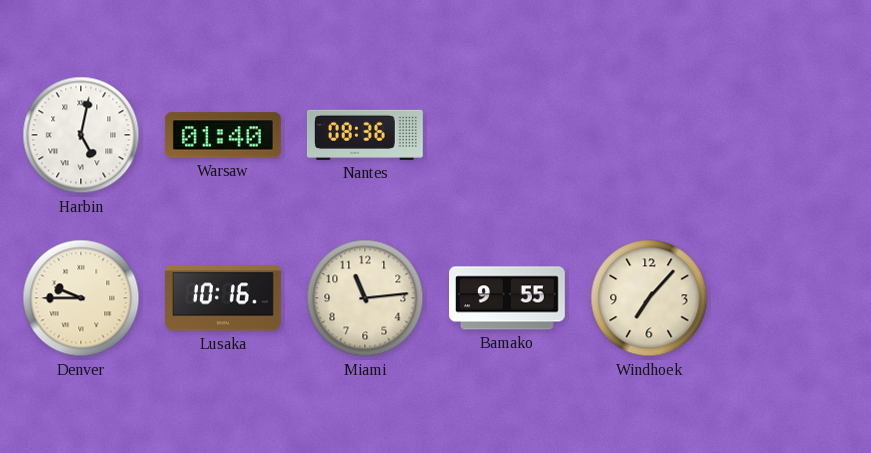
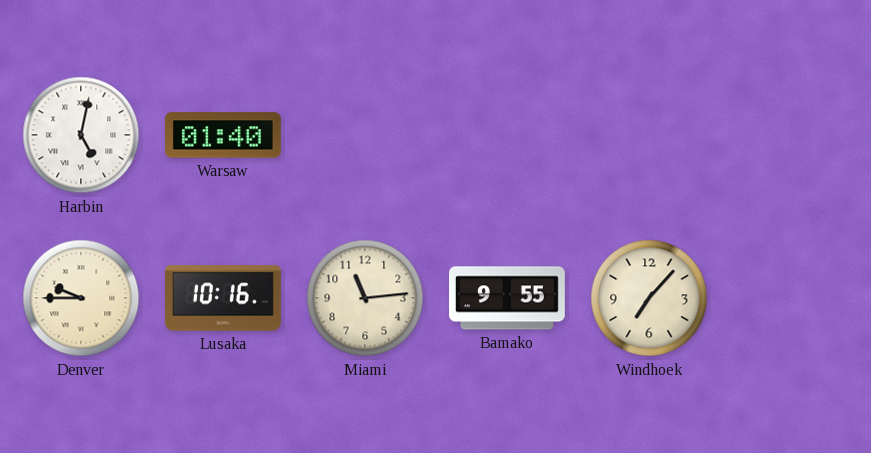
Nantes: 08:36 -> none
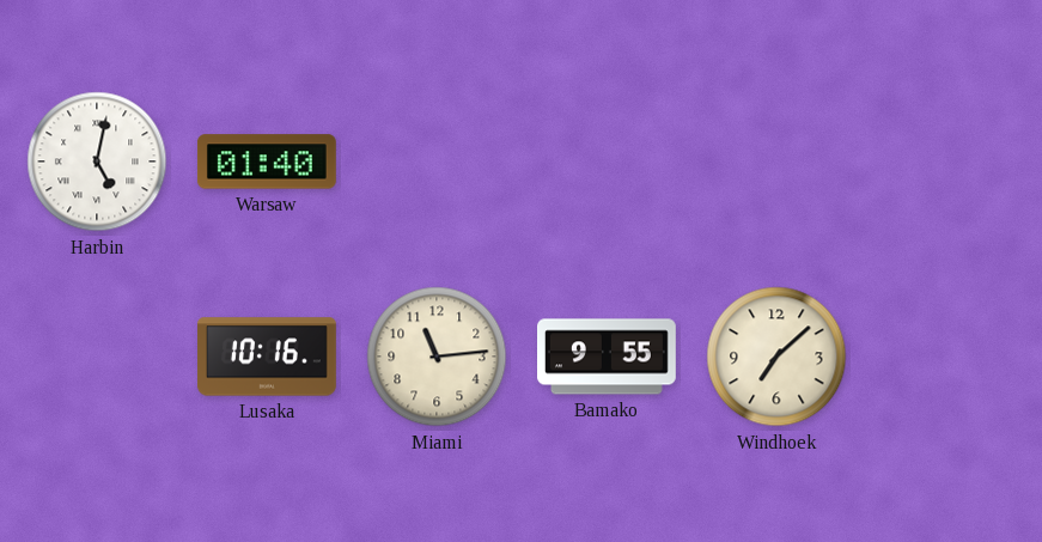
Denver: 9:45 -> none
Windhoek: 7:07 -> 7:08
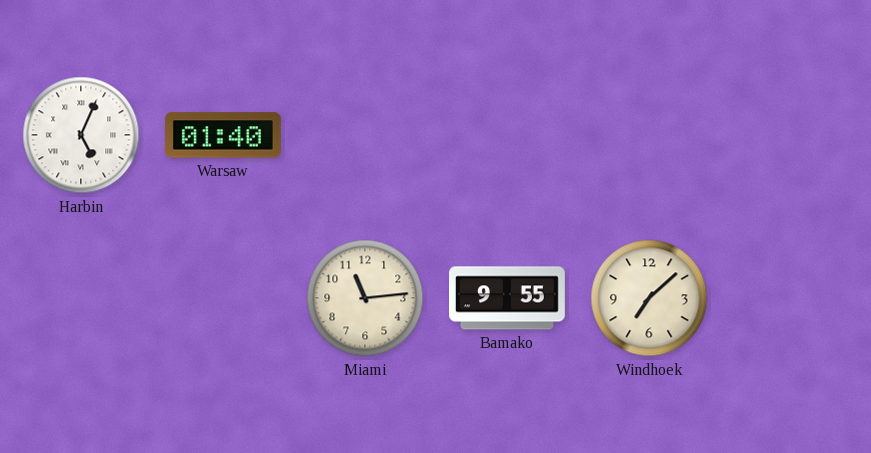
Harbin: 5:02 -> 5:04
Lusaka: 10:16 -> none
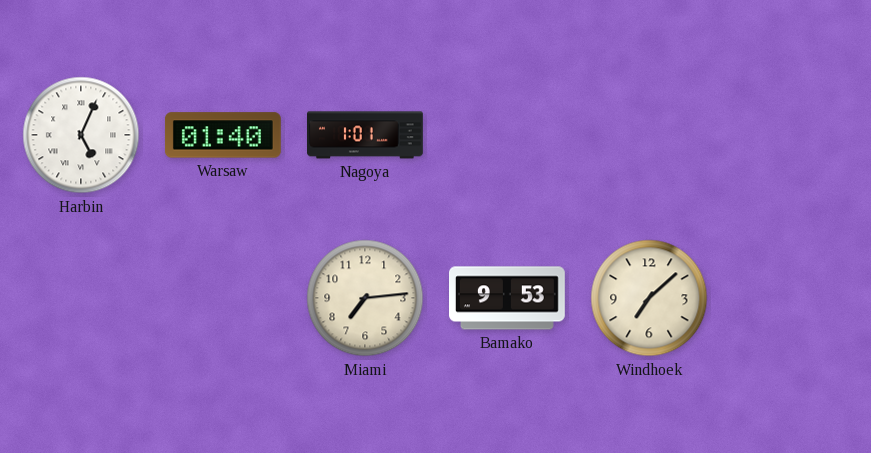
Nagoya: none -> 1:01
Miami: 11:14 -> 7:14
Bamako: 9:55 -> 9:53
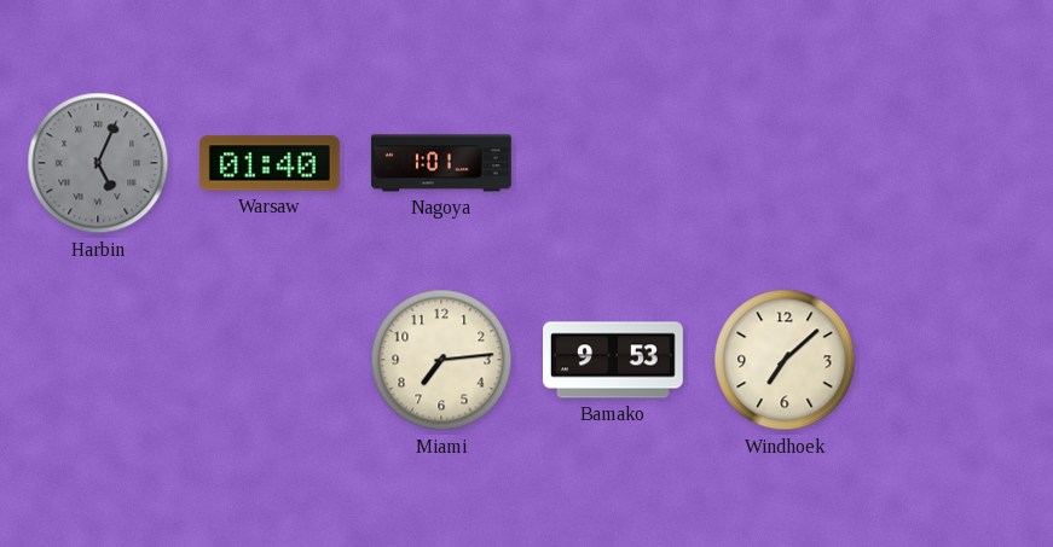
Harbin dial: white -> grey
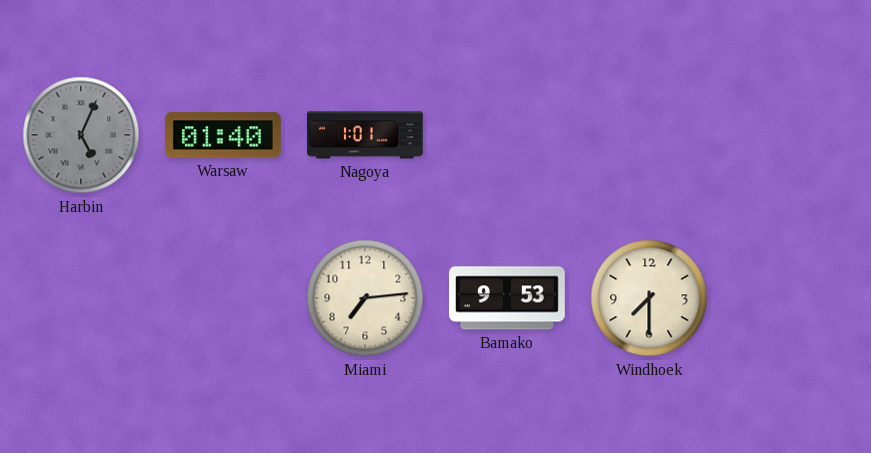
Windhoek: 7:08 -> 7:30
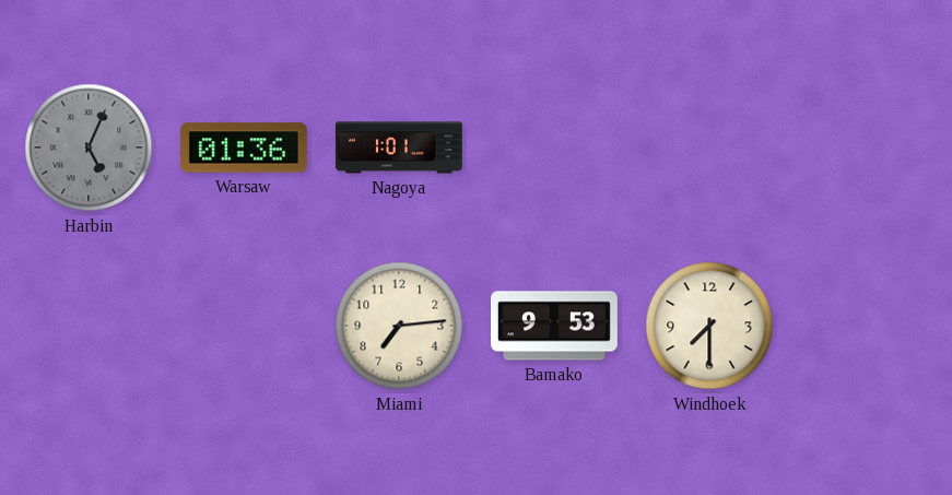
Warsaw: 01:40 -> 01:36
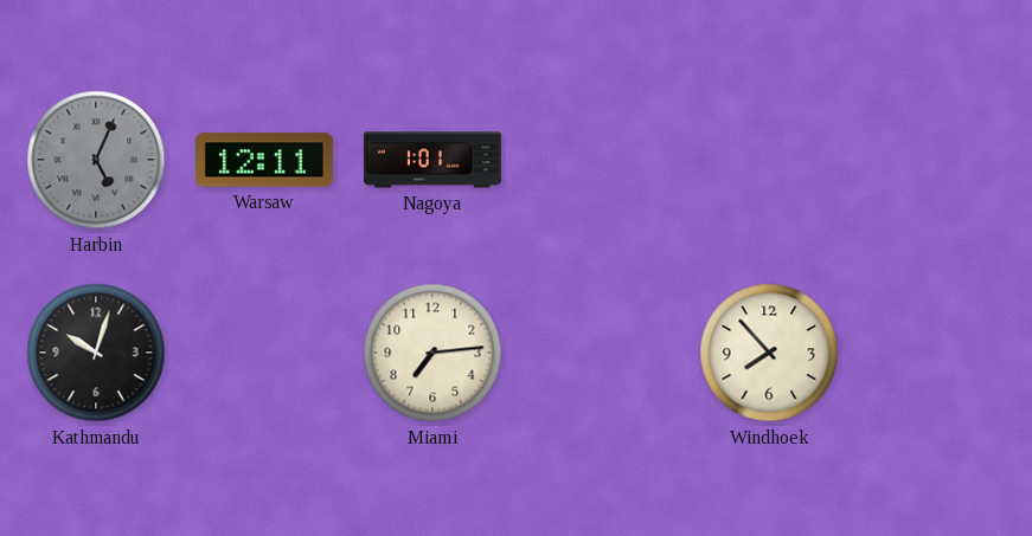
Warsaw: 01:36 -> 12:11
Kathmandu: none -> 10:03
Bamako: 9:53 -> none
Windhoek: 7:30 -> 7:53
